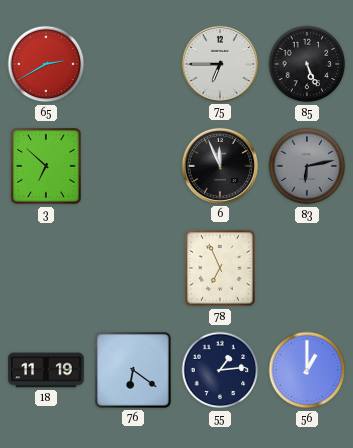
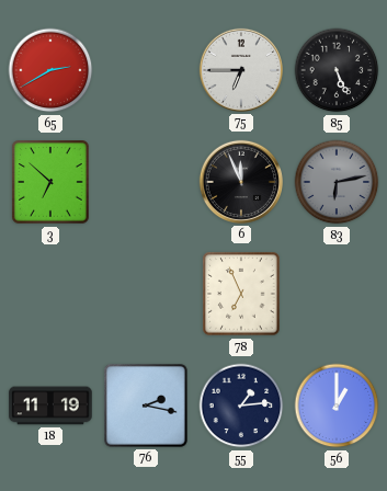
76: 6:21 -> 2:17
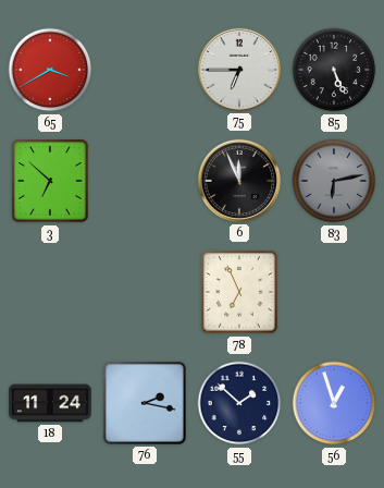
65: 2:40 -> 3:40
18: 11:19 -> 11:24
55: 1:14 -> 1:52
56: 1:00 -> 12:57
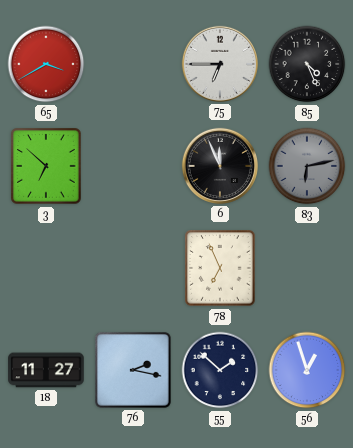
85: 5:26 -> 4:26
18: 11:24 -> 11:27
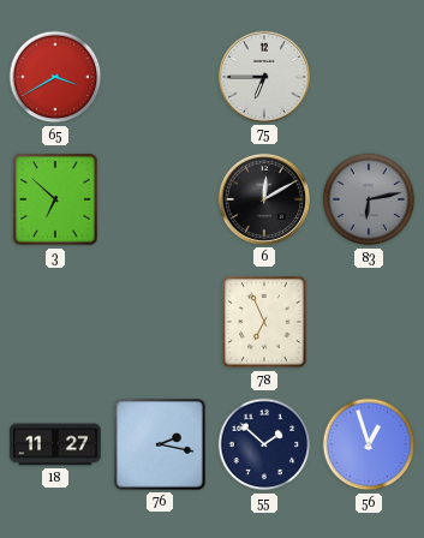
85: 4:26 -> none
6: 11:56 -> 12:10
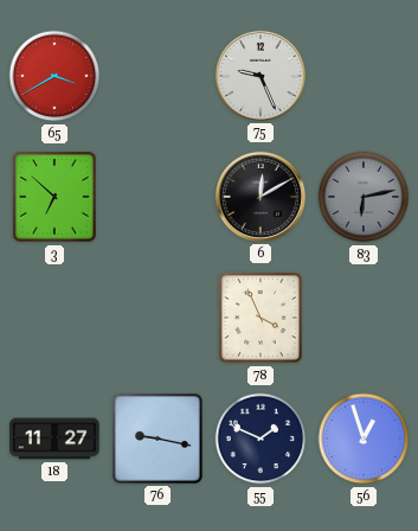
75: 6:45 -> 9:26
78: 6:56 -> 3:56
76: 2:17 -> 9:17
55: 1:52 -> 1:49
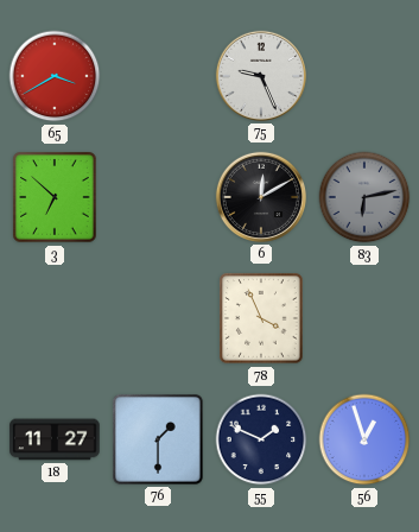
76: 9:17 -> 1:30
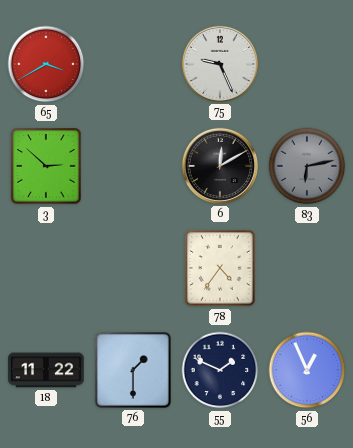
3: 6:52 -> 2:52
78: 3:56 -> 4:36
18: 11:27 -> 11:22
56: 12:57 -> 12:56
